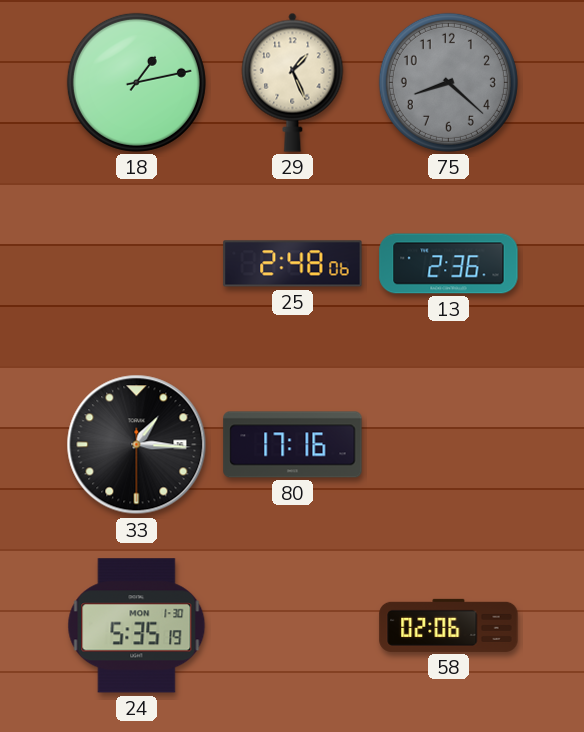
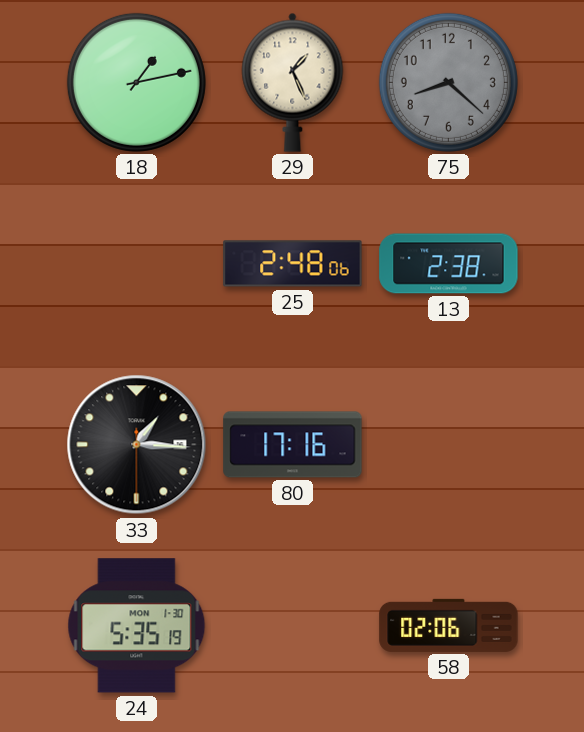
13: 2:36 -> 2:38
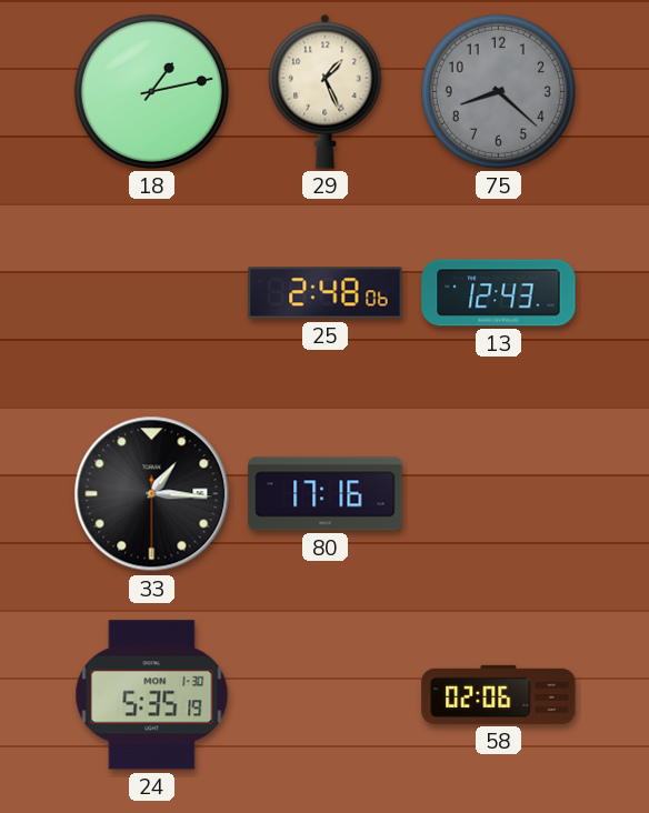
13: 2:38 -> 12:43
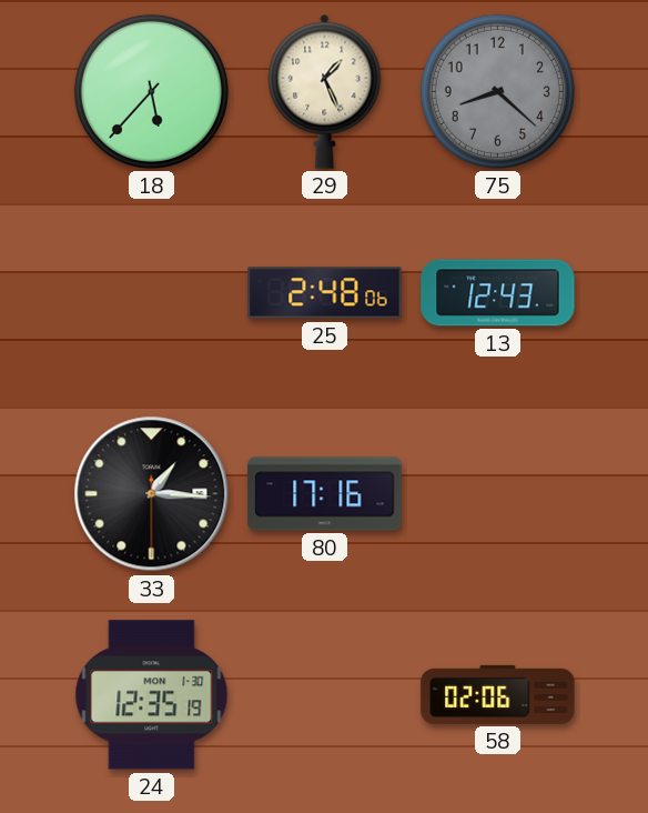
18: 1:13 -> 5:37
24: 5:35 -> 12:35
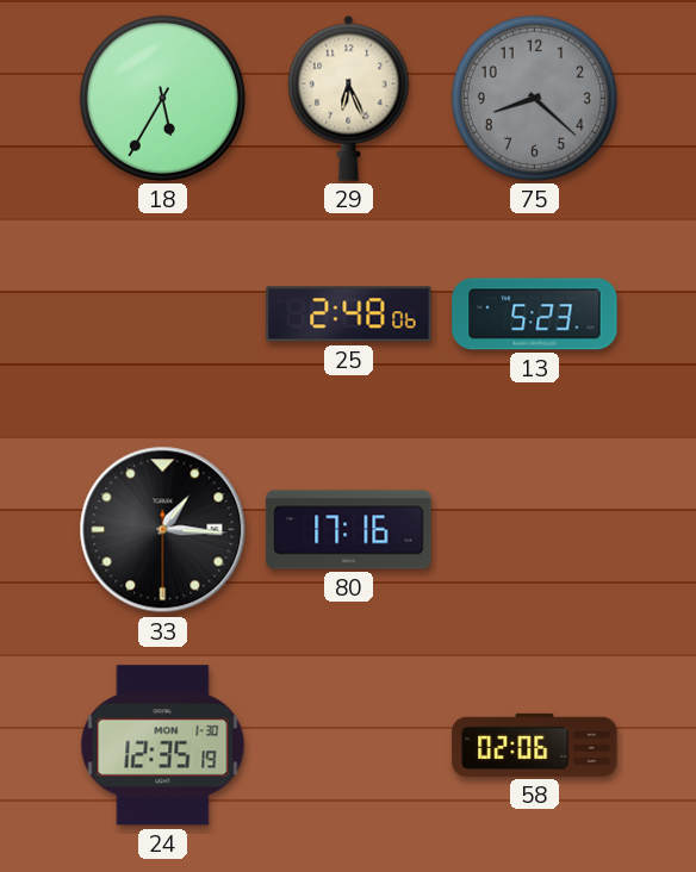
18: 5:37 -> 5:35
29: 1:26 -> 6:26
13: 12:43 -> 5:23
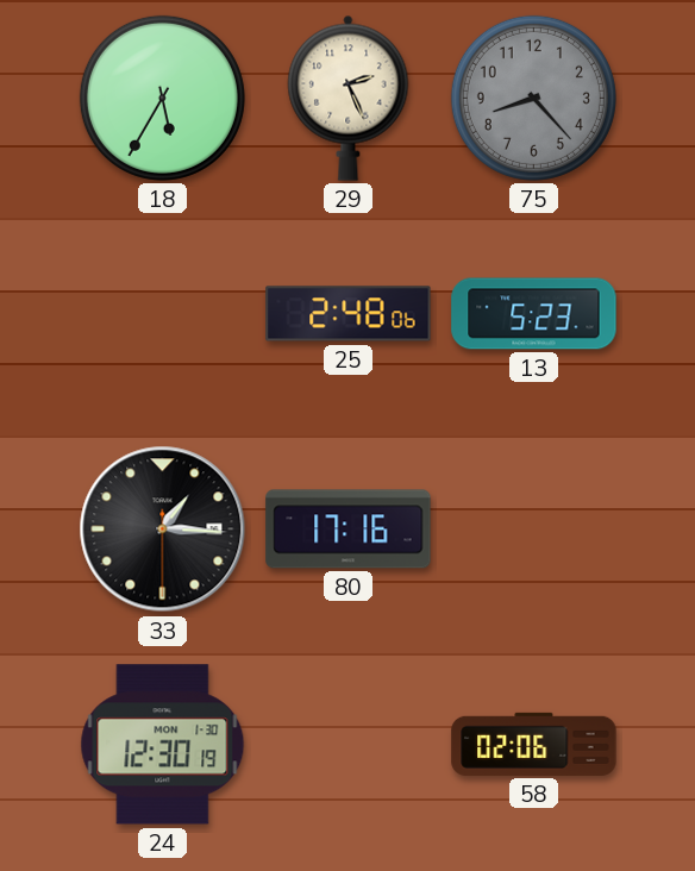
29: 6:26 -> 2:26
75: 8:22 -> 8:23
24: 12:35 -> 12:30
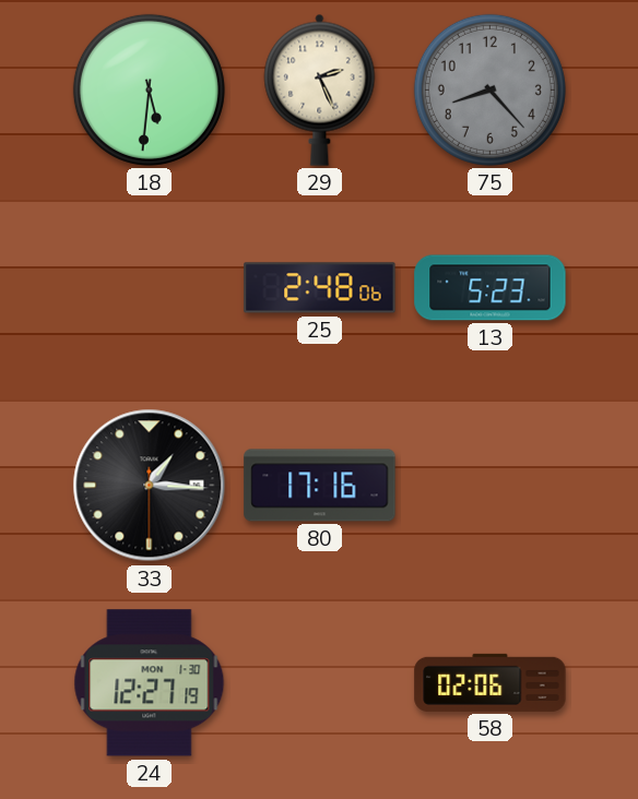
18: 5:35 -> 5:31
24: 12:30 -> 12:27
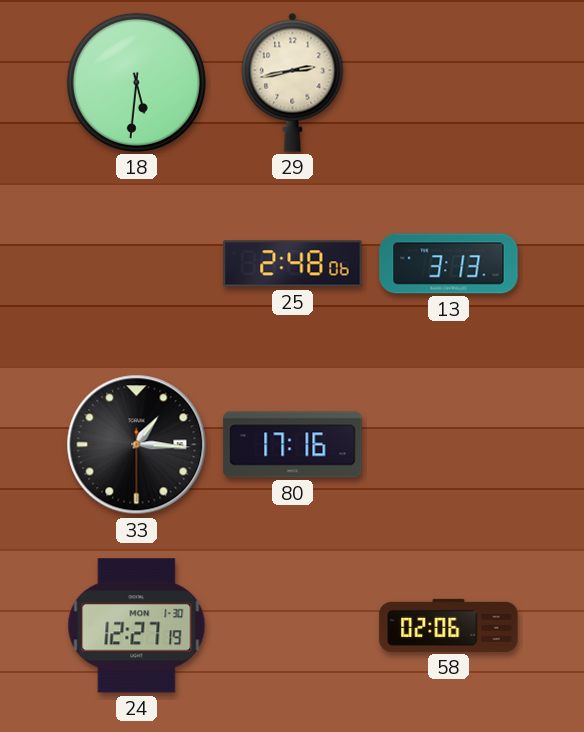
29: 2:26 -> 2:43
75: 8:23 -> none
13: 5:23 -> 3:13
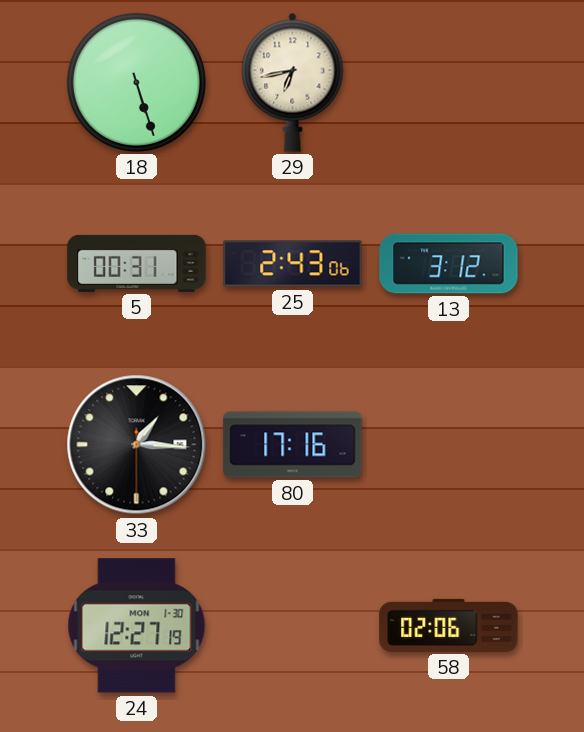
18: 5:31 -> 5:27
29: 2:43 -> 6:43
5: none -> 00:31
25: 2:48 -> 2:43
13: 3:13 -> 3:12
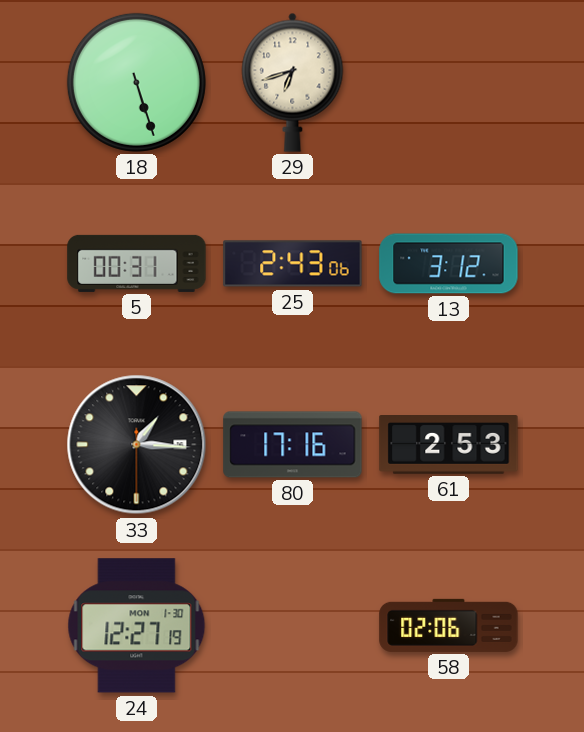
29: 6:43 -> 6:42
61: none -> 2:53
